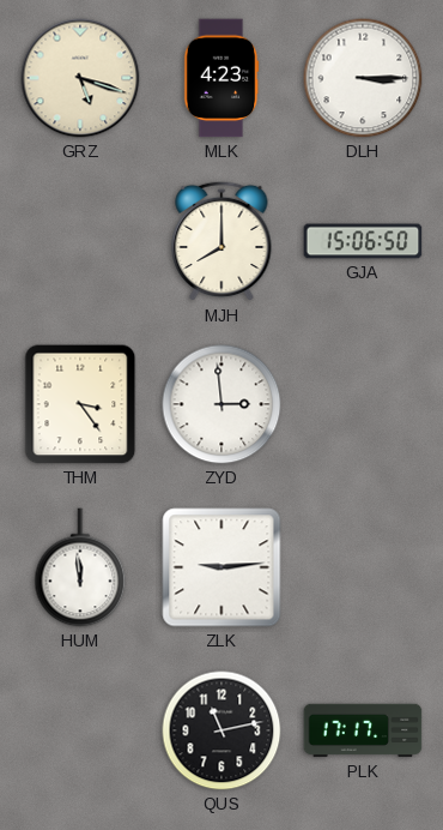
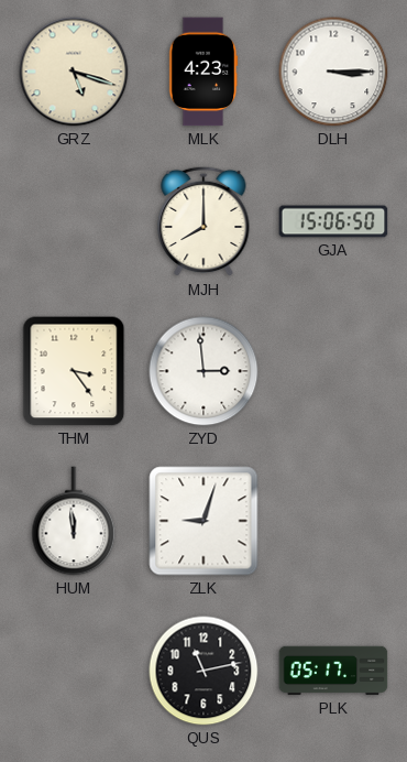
ZLK: 9:14 -> 9:03
PLK: 17:17 -> 05:17
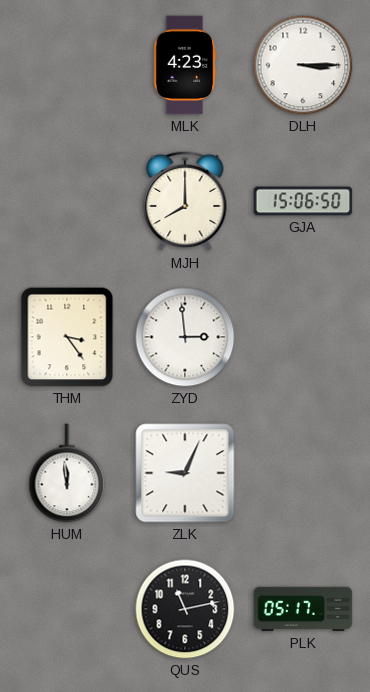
GRZ: 5:18 -> none
ZLK: 9:03 -> 9:04
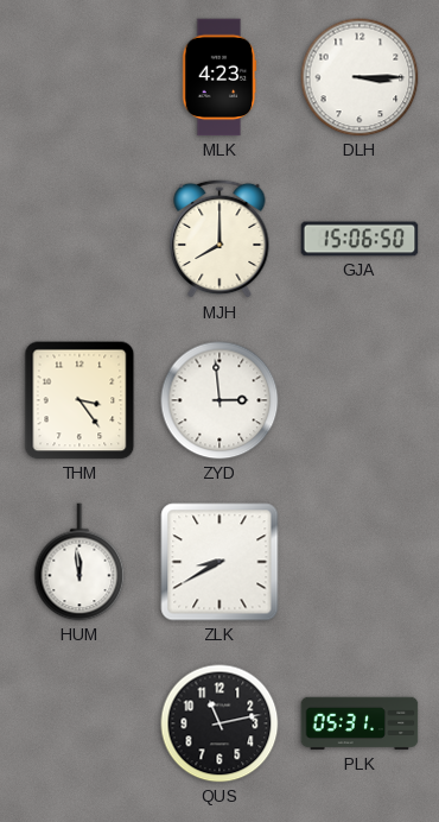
ZLK: 9:04 -> 8:40
PLK: 05:17 -> 05:31
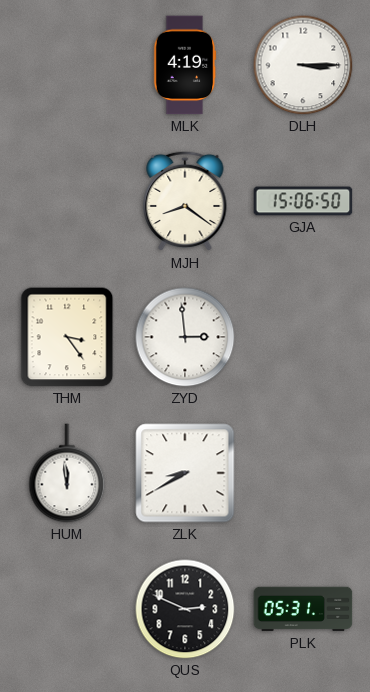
MLK: 4:23 -> 4:19
MJH: 8:00 -> 8:21
QUS: 11:13 -> 2:49
